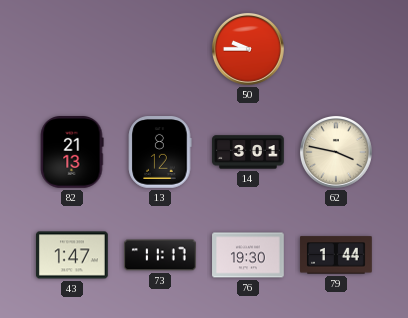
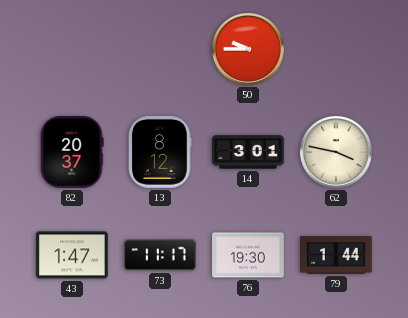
82: 21:13 -> 20:37
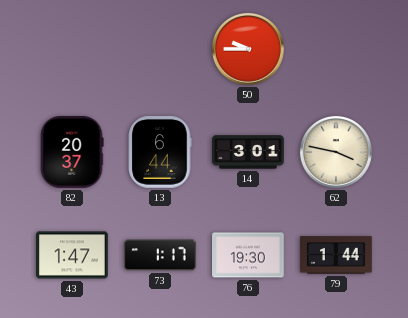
13: 8:12 -> 6:44
73: 11:17 -> 1:17
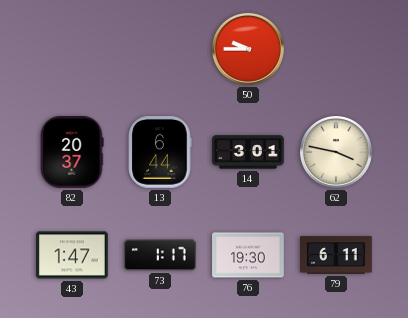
79: 1:44 -> 6:11
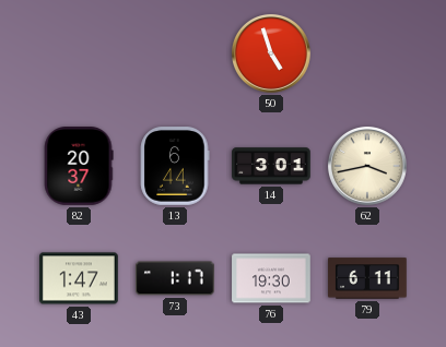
50: 9:45 -> 4:57
62: 3:47 -> 3:43
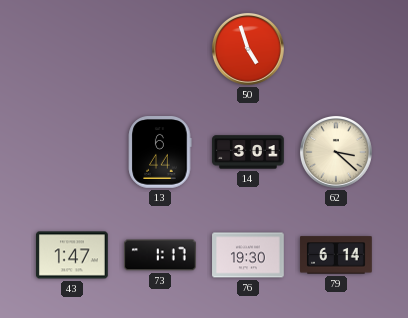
82: 20:37 -> none
62: 3:43 -> 3:22
79: 6:11 -> 6:14
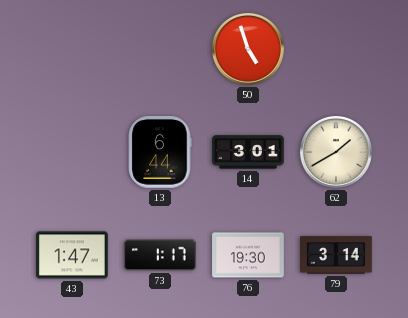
62: 3:22 -> 1:40
79: 6:14 -> 3:14
